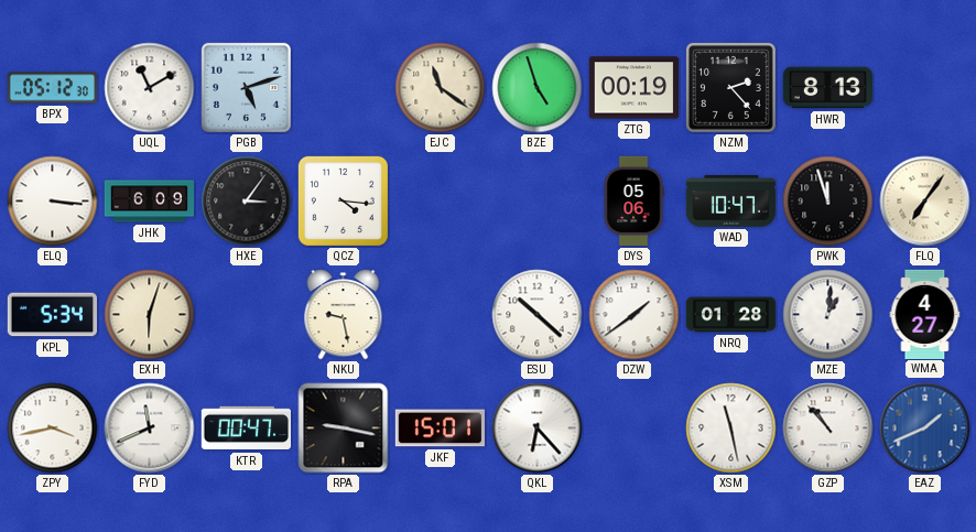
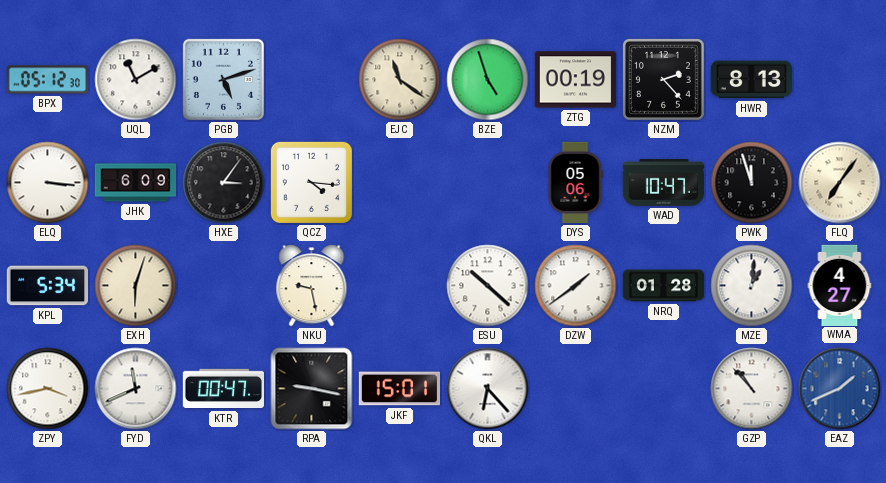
XSM: 11:28 -> none
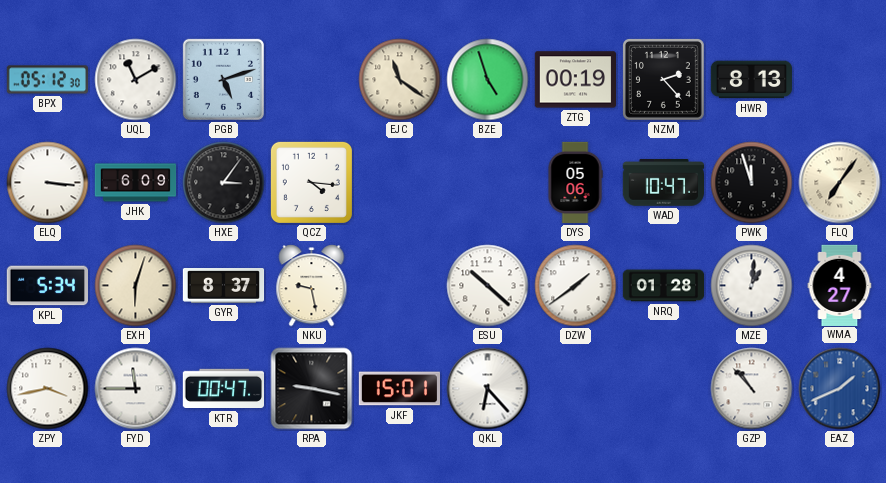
GYR: none -> 8:37
FYD: 11:41 -> 11:45
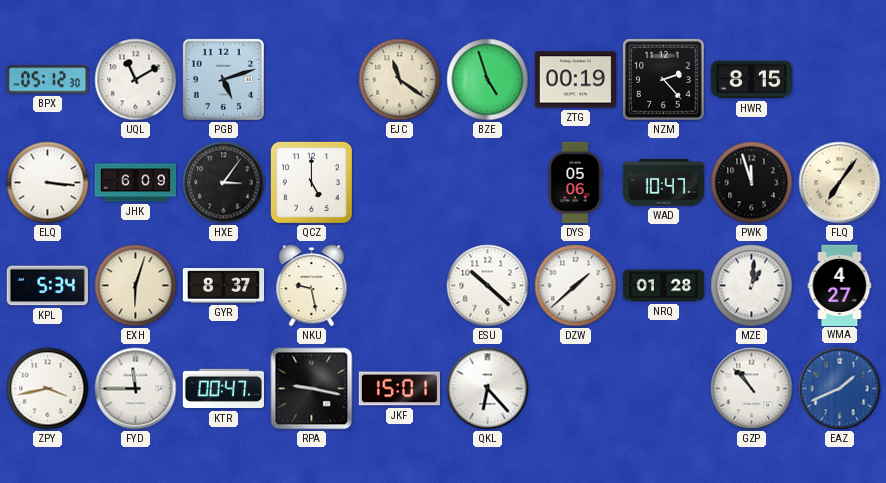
HWR: 8:13 -> 8:15
QCZ: 4:16 -> 5:00
DZW: 1:39 -> 1:38
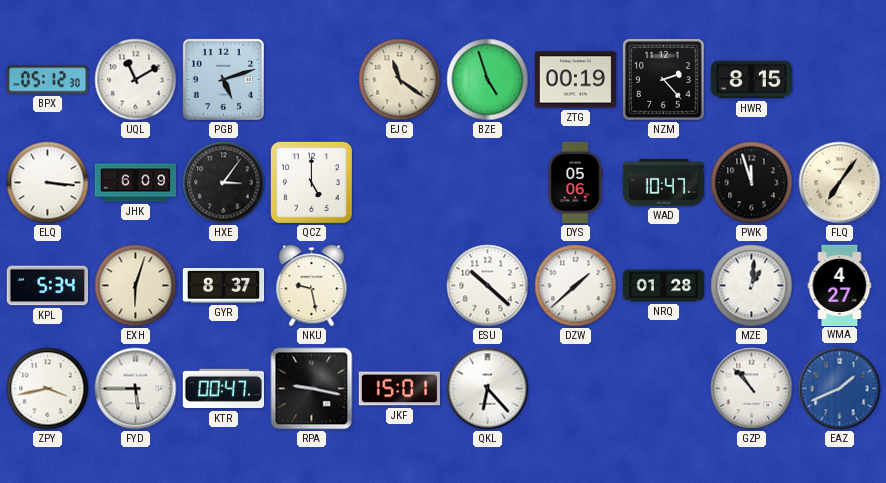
FYD: 11:45 -> 5:45
